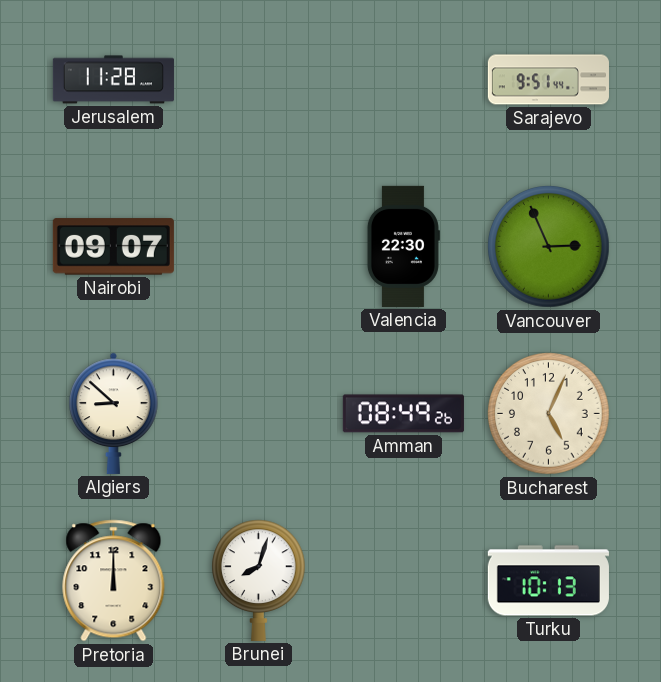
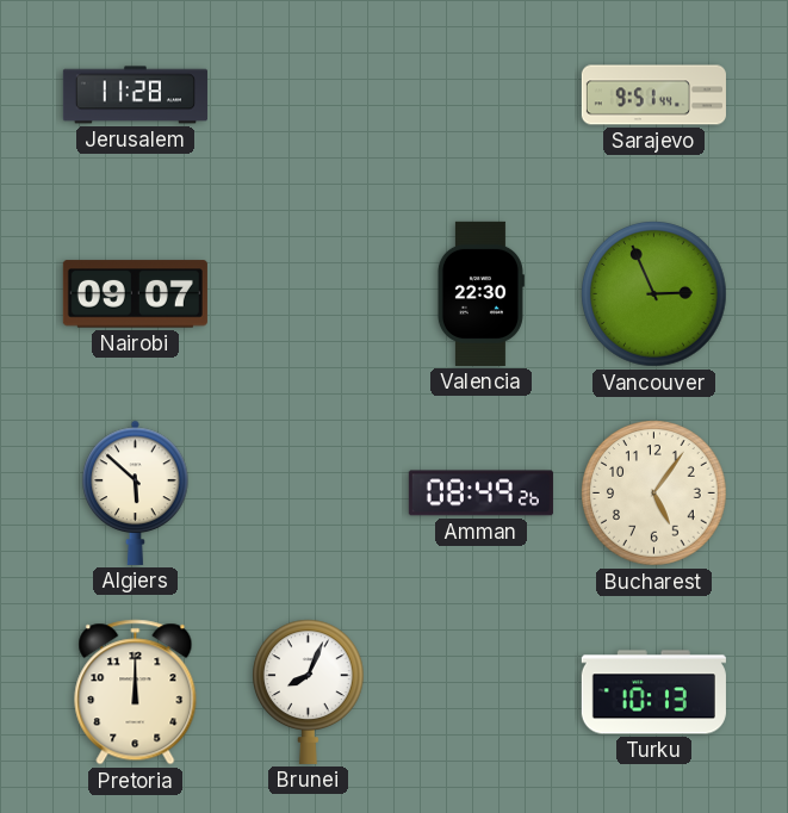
Algiers: 8:52 -> 5:52
Bucharest: 5:04 -> 5:06
Brunei: 8:03 -> 8:04
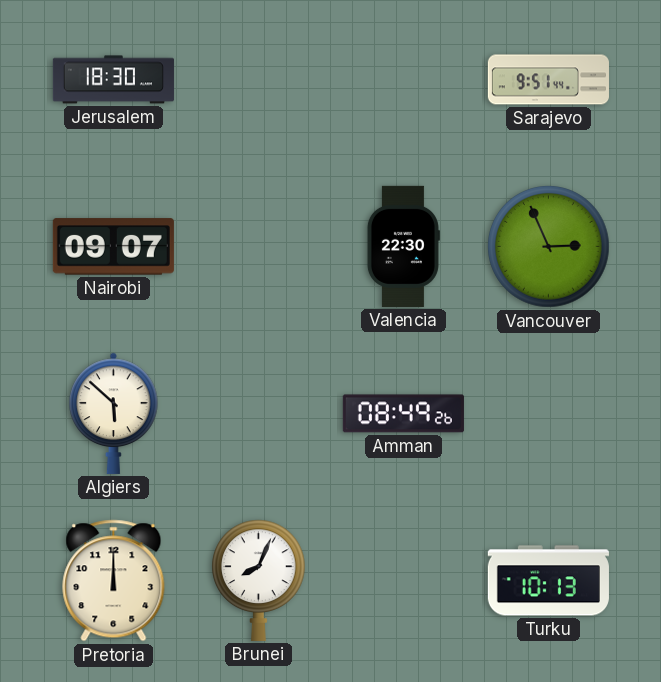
Jerusalem: 11:28 -> 18:30
Bucharest: 5:06 -> none
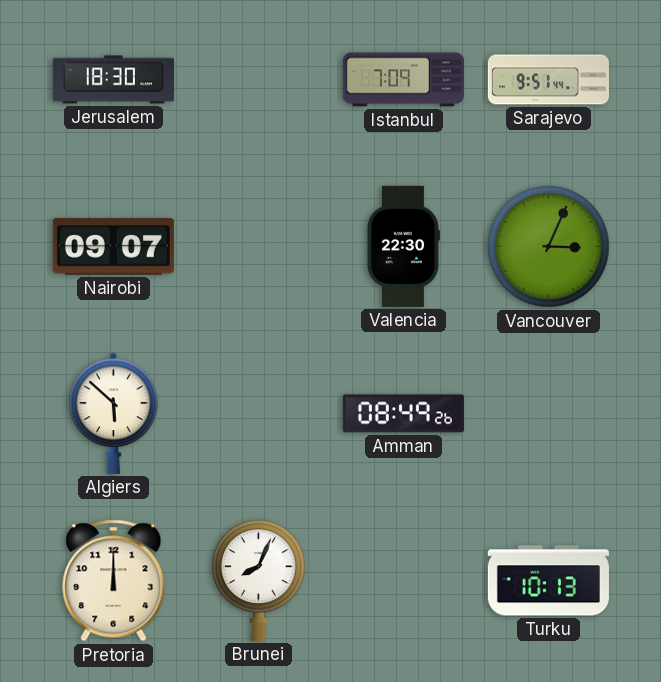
Istanbul: none -> 7:09
Vancouver: 2:56 -> 3:04
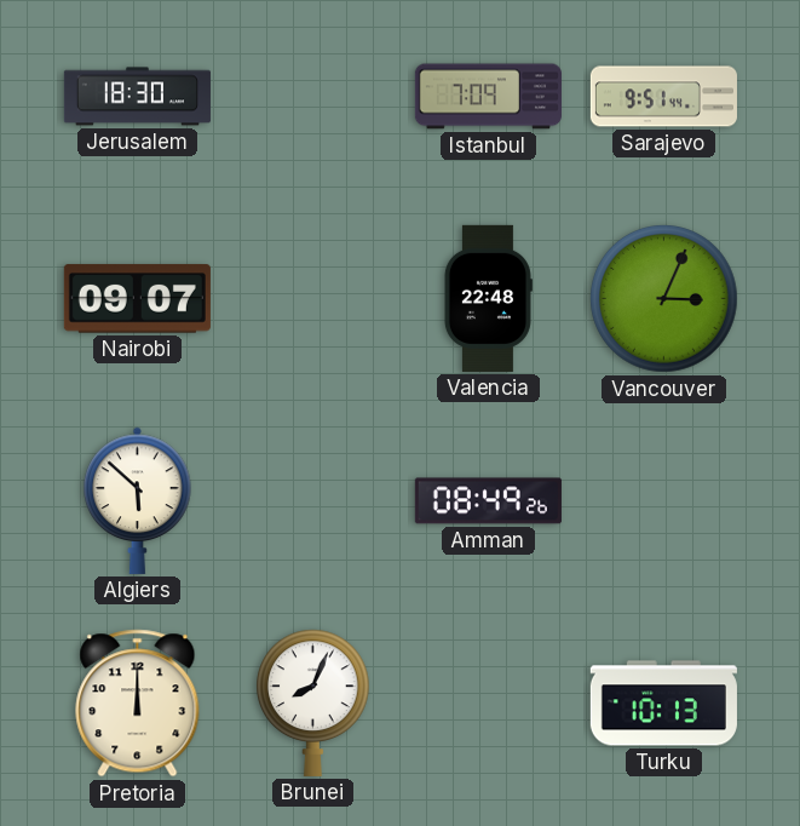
Valencia: 22:30 -> 22:48
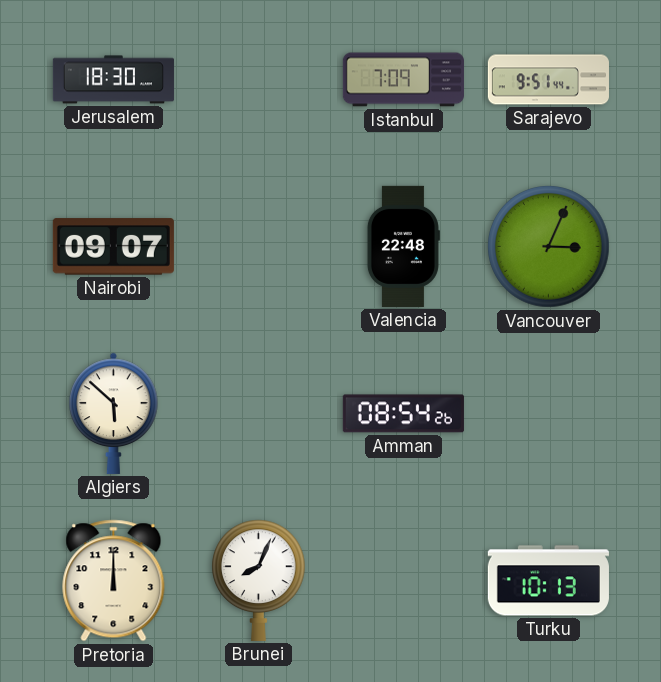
Amman: 08:49 -> 08:54
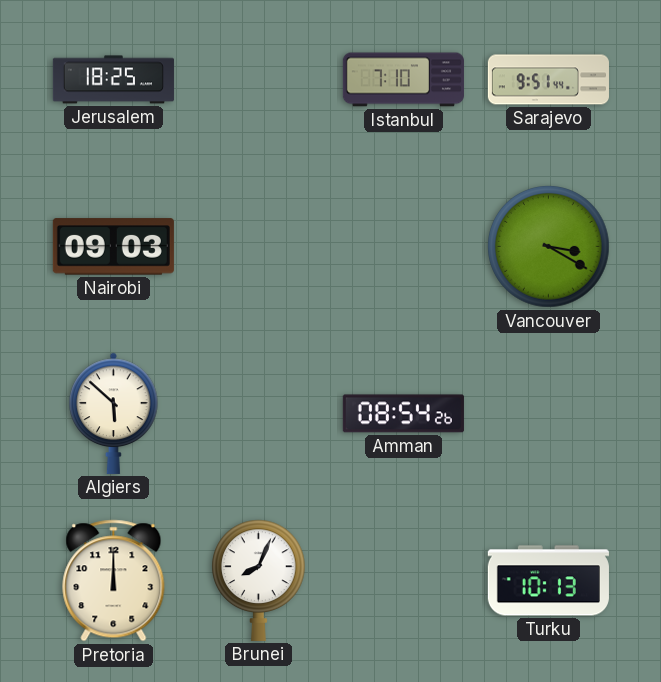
Jerusalem: 18:30 -> 18:25
Istanbul: 7:09 -> 7:10
Nairobi: 09:07 -> 09:03
Valencia: 22:48 -> none
Vancouver: 3:04 -> 3:20
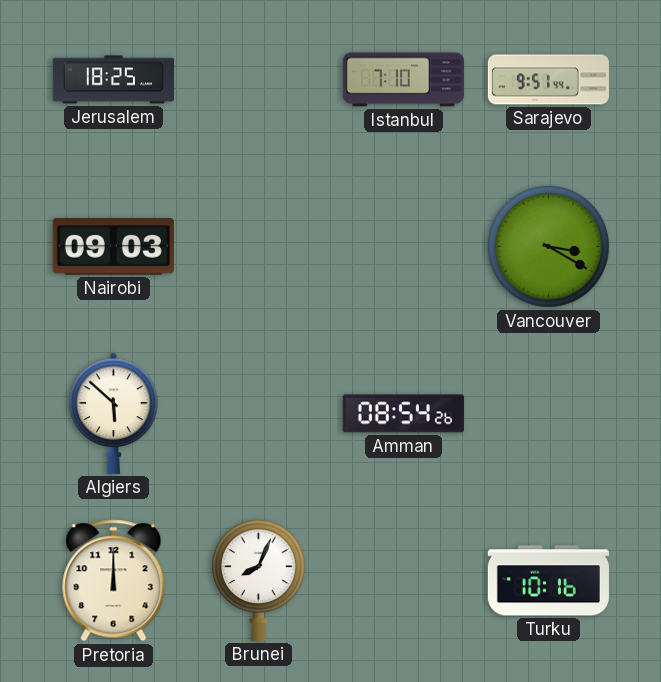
Turku: 10:13 -> 10:16
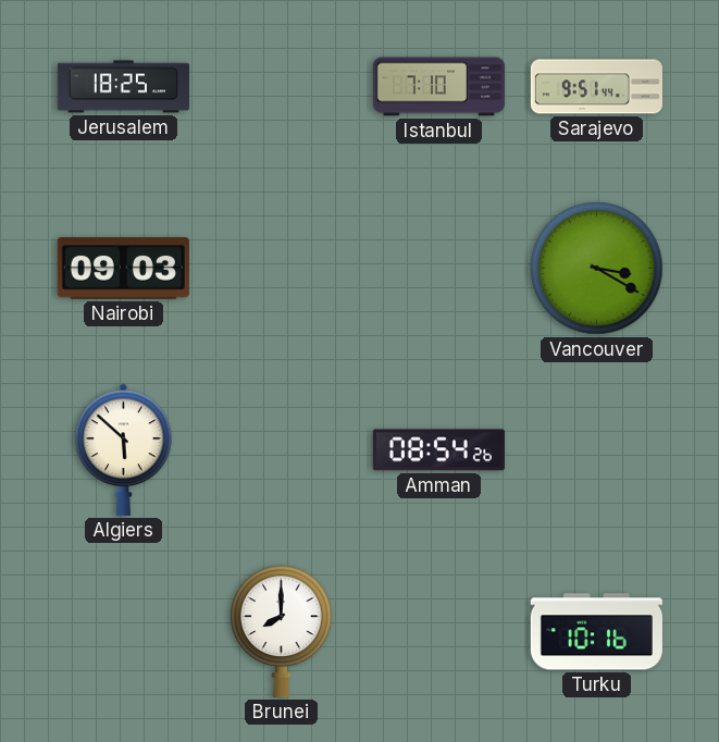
Pretoria: 12:00 -> none
Brunei: 8:04 -> 8:00
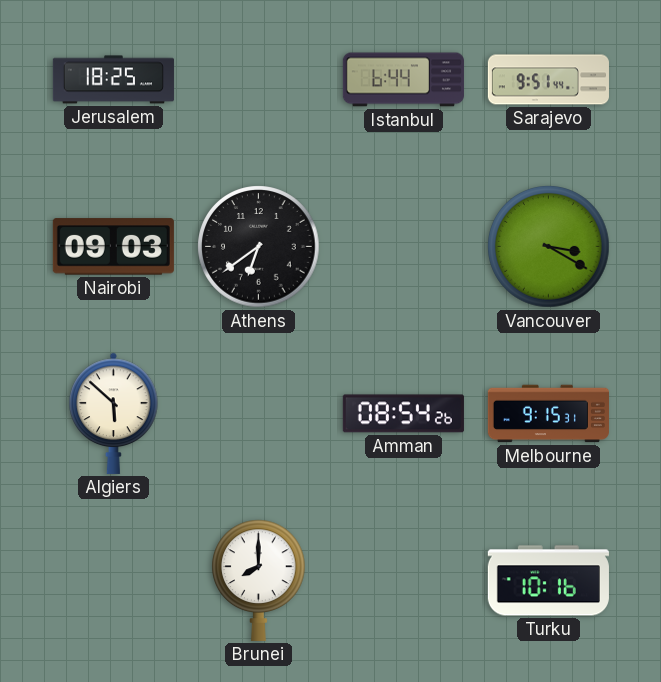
Istanbul: 7:10 -> 6:44
Athens: none -> 6:39
Melbourne: none -> 9:15
